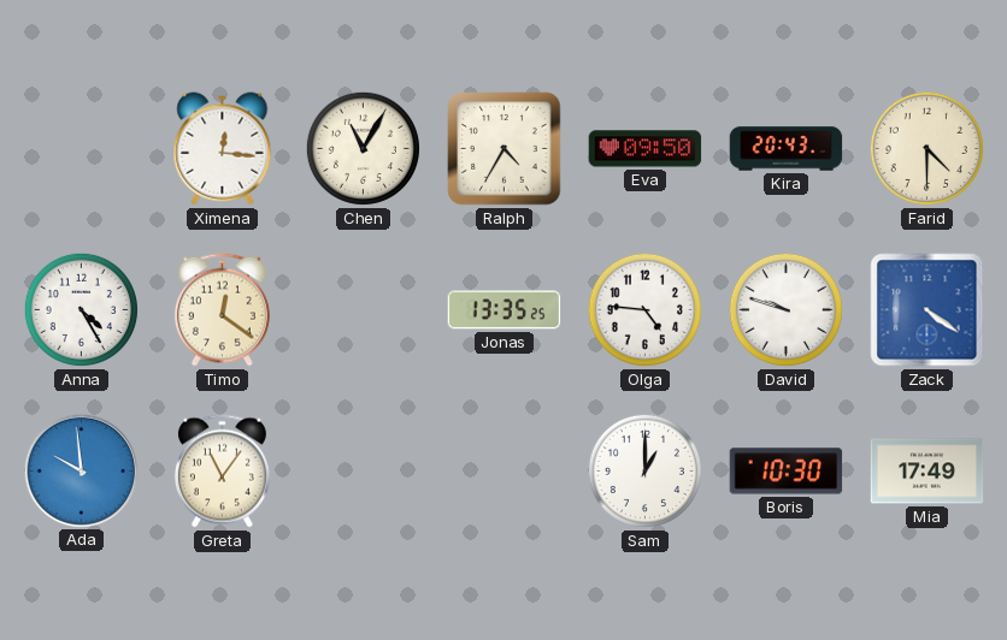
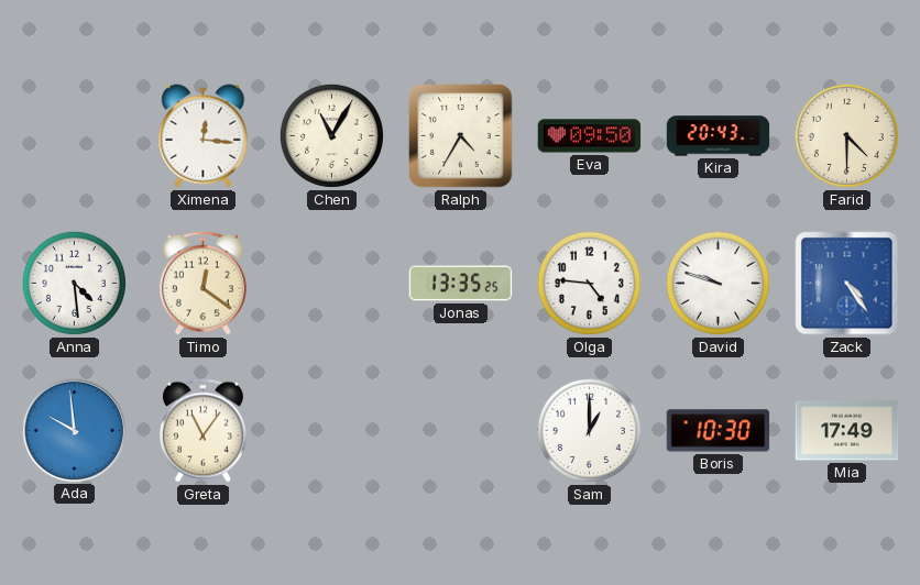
Anna: 4:25 -> 4:29
Zack: 4:21 -> 4:24
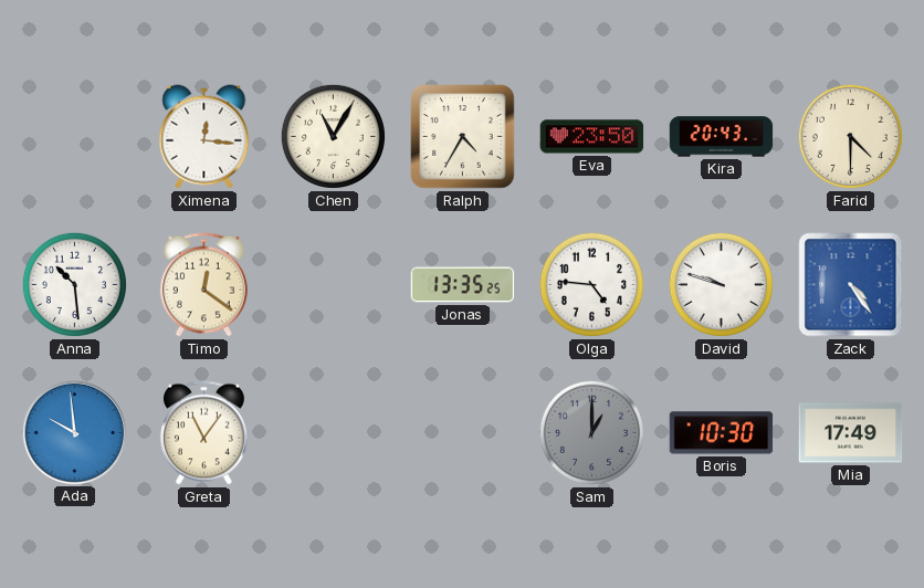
Eva: 09:50 -> 23:50
Anna: 4:29 -> 10:29
Sam dial: white -> grey
